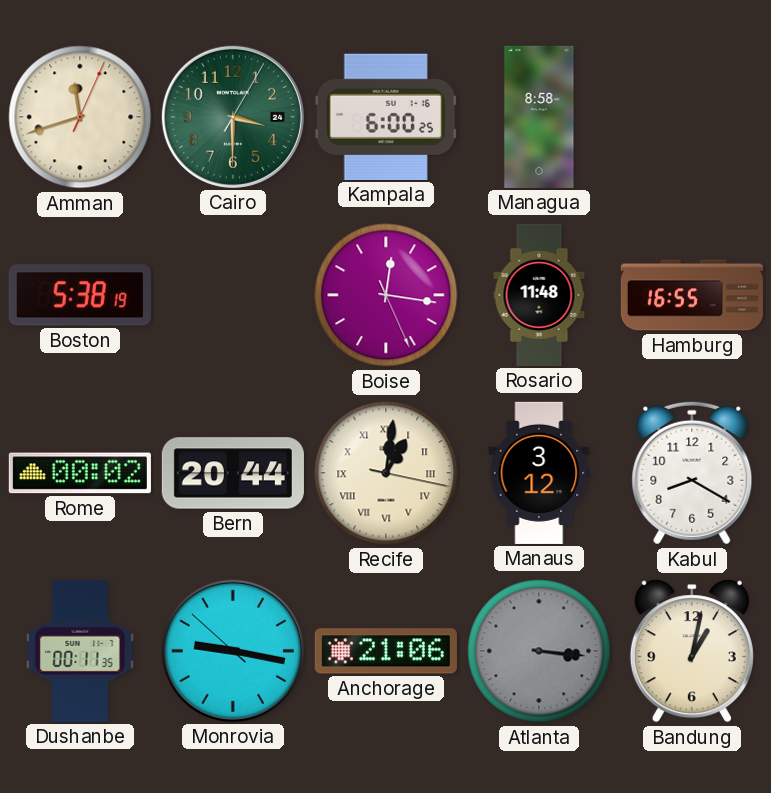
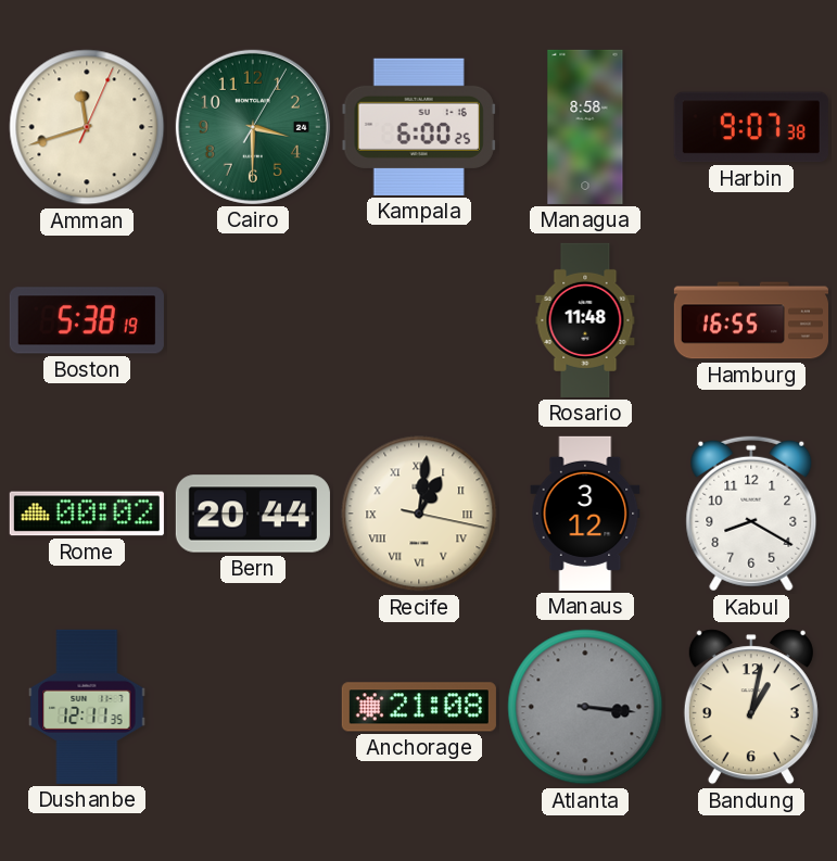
Harbin: none -> 9:07
Boise: 12:16 -> none
Dushanbe: 00:11 -> 12:11
Monrovia: 9:16 -> none
Anchorage: 21:06 -> 21:08
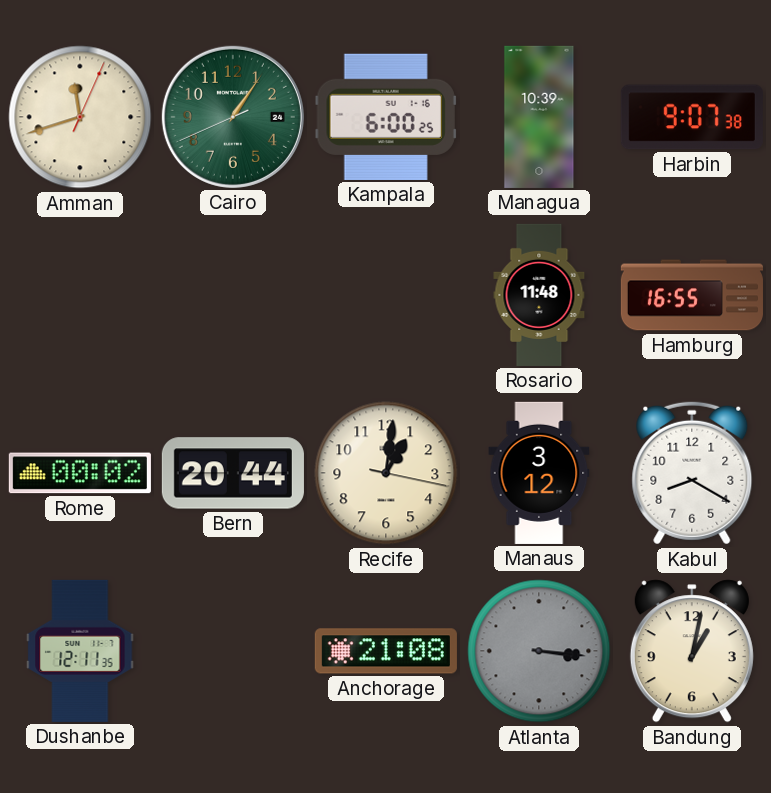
Cairo: 3:30 -> 1:05
Managua: 8:58 -> 10:39
Boston: 5:38 -> none
Recife numerals: Roman -> Arabic
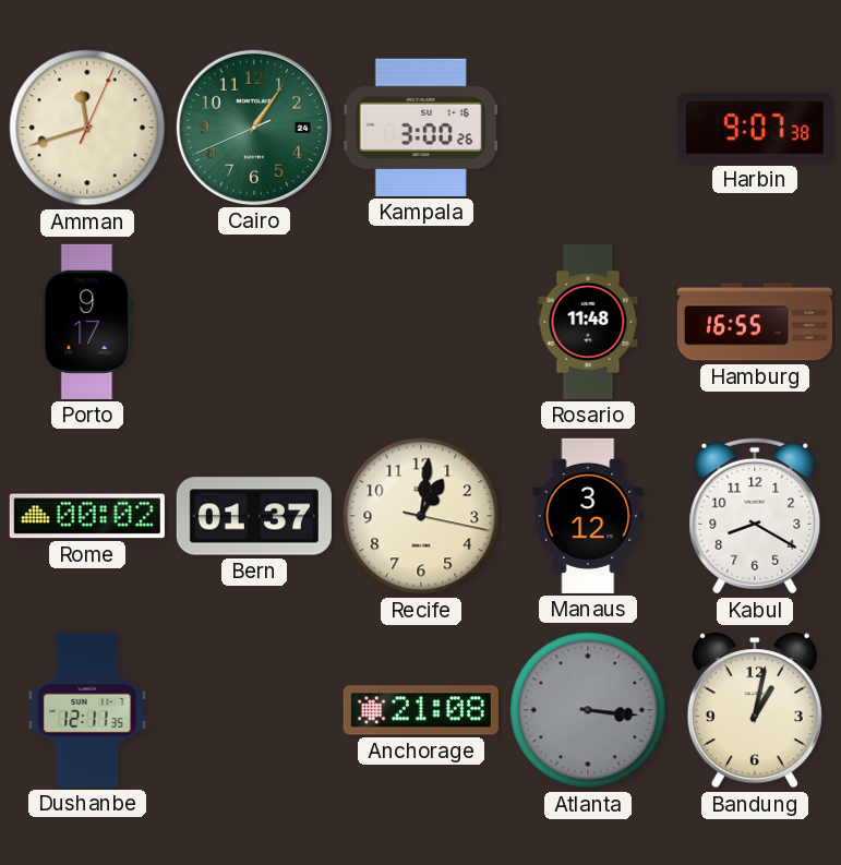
Kampala: 6:00 -> 3:00
Managua: 10:39 -> none
Porto: none -> 9:17
Bern: 20:44 -> 01:37
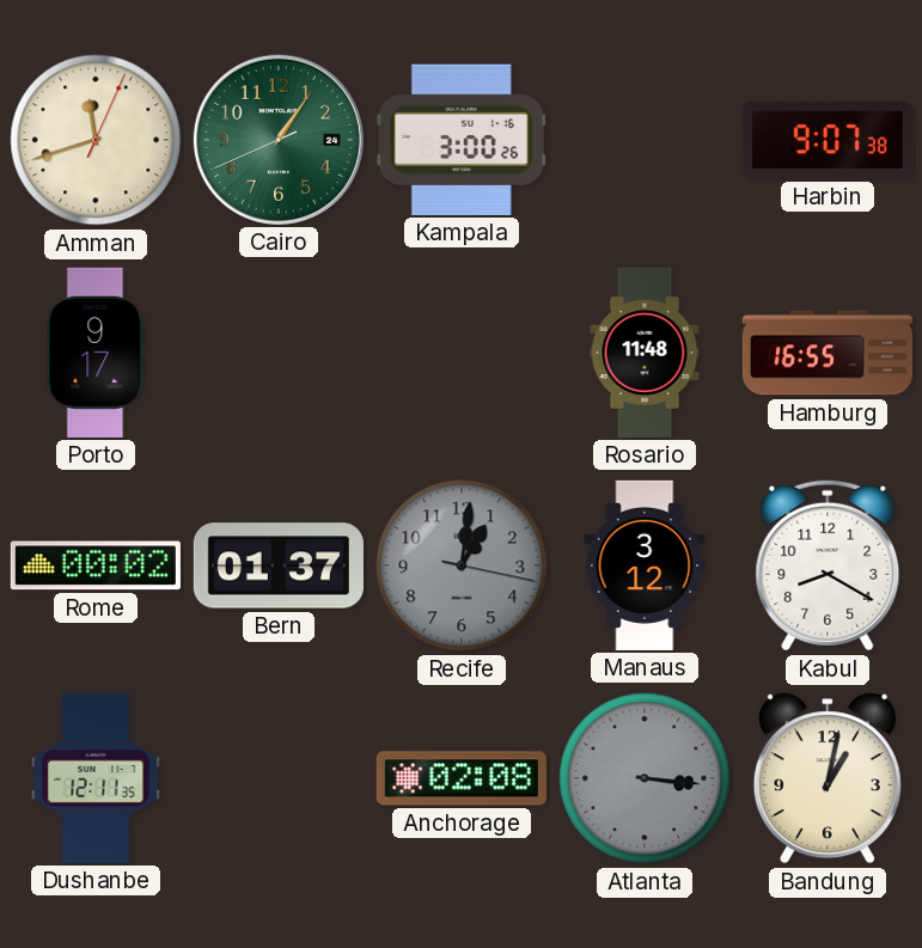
Recife dial: cream -> grey
Anchorage: 21:08 -> 02:08
